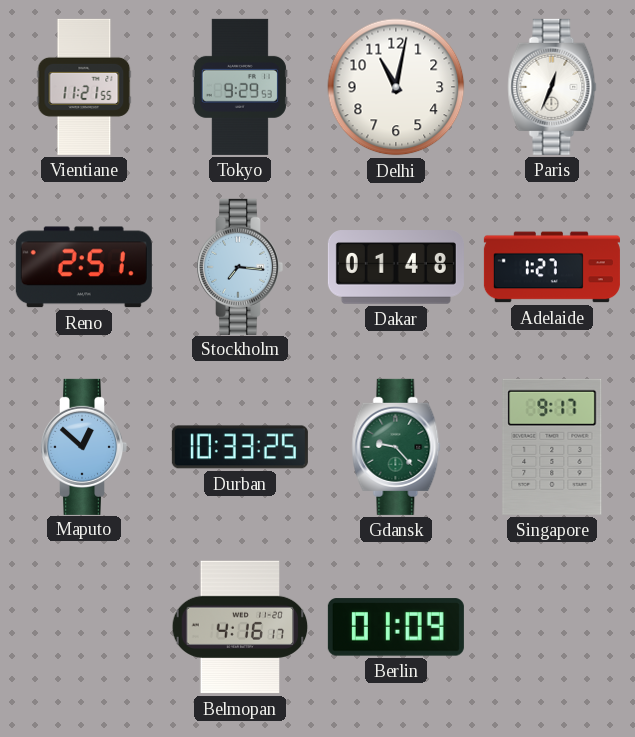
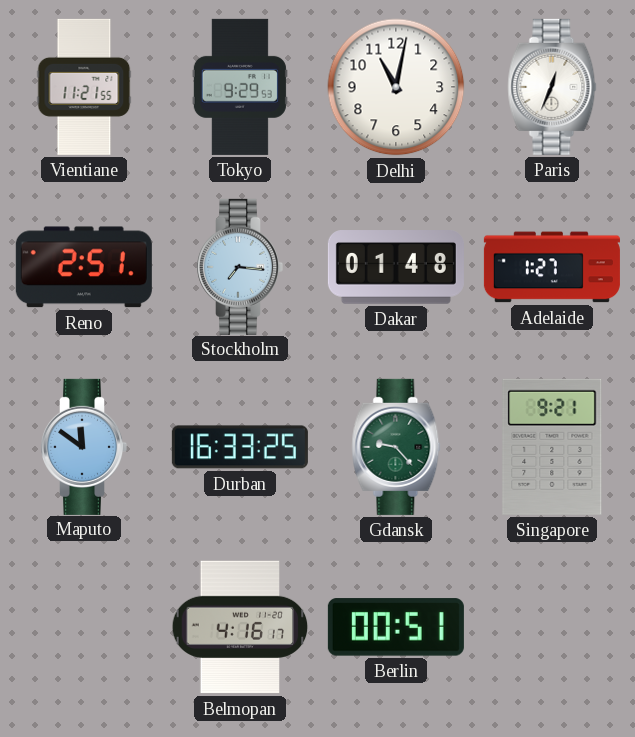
Maputo: 12:52 -> 11:51
Durban: 10:33 -> 16:33
Singapore: 9:17 -> 9:21
Berlin: 01:09 -> 00:51
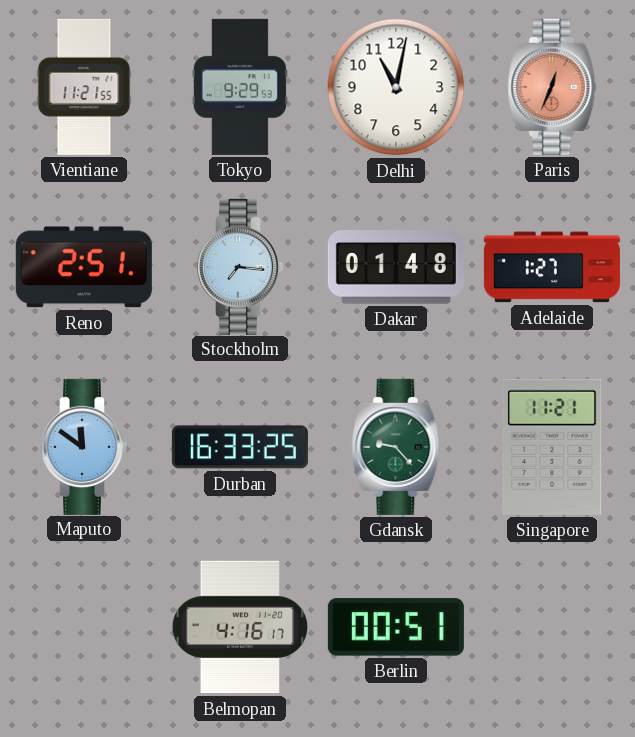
Paris dial: white -> salmon
Singapore: 9:21 -> 11:21
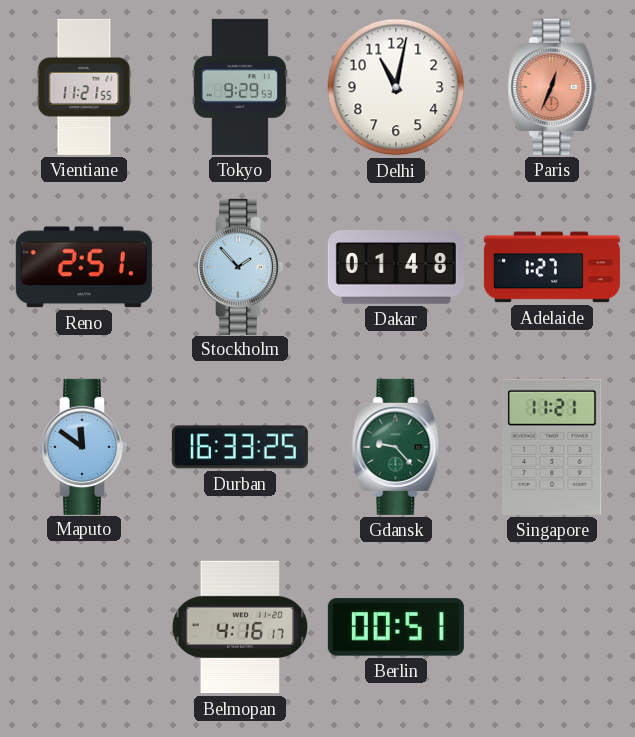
Stockholm: 7:16 -> 1:53
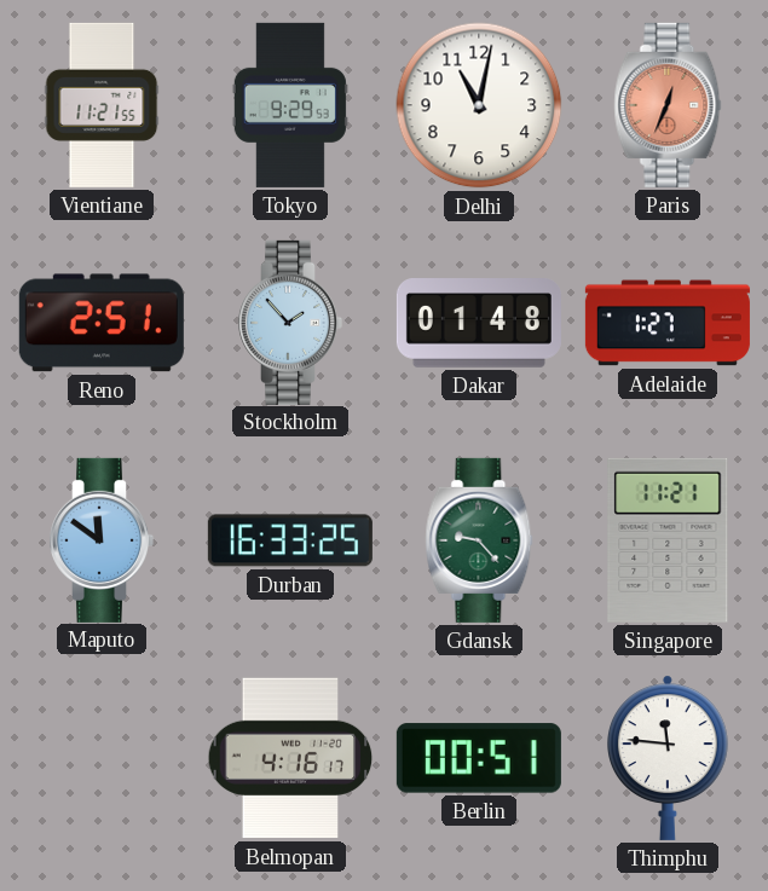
Thimphu: none -> 11:46
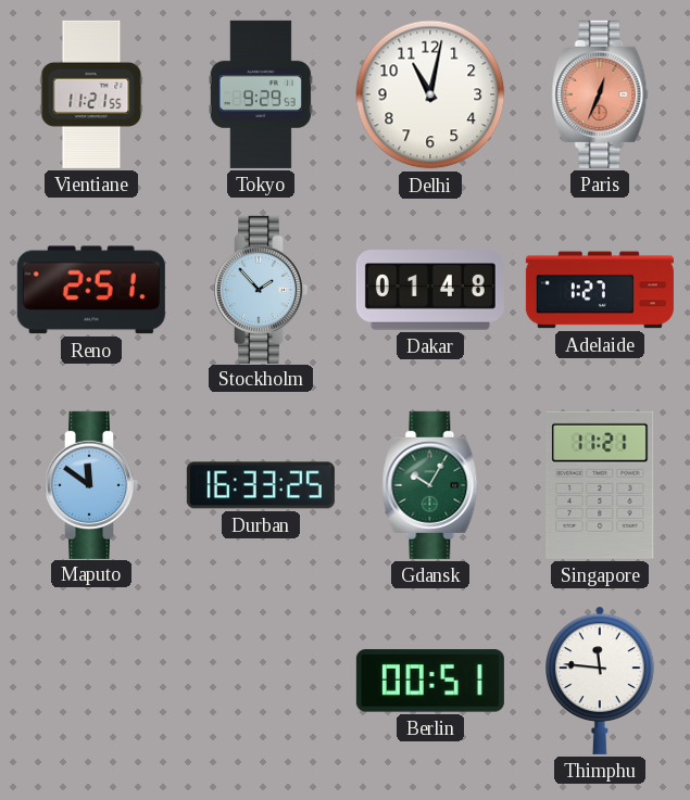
Gdansk: 9:23 -> 10:05
Belmopan: 4:16 -> none
